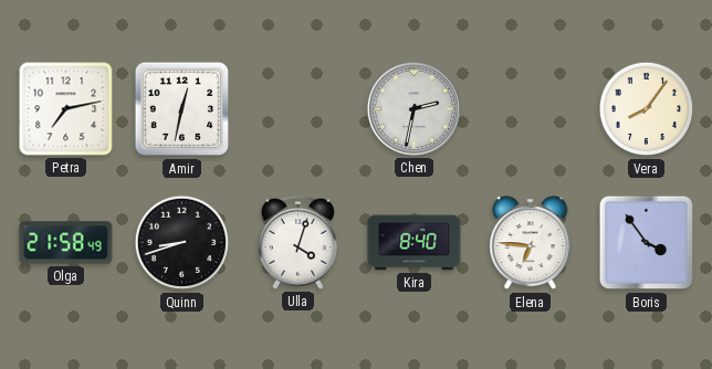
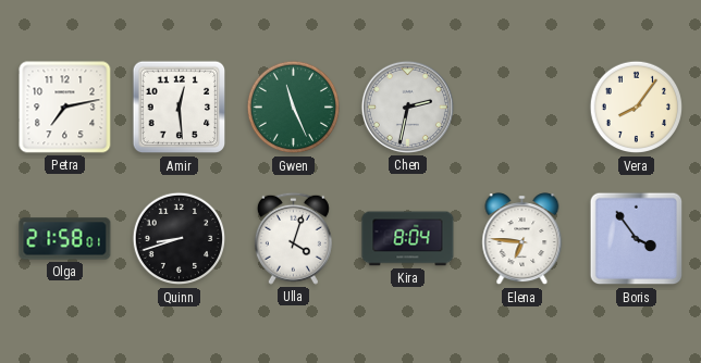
Amir: 12:32 -> 12:29
Gwen: none -> 11:26
Olga: 21:58:49 -> 21:58:01
Kira: 8:40 -> 8:04
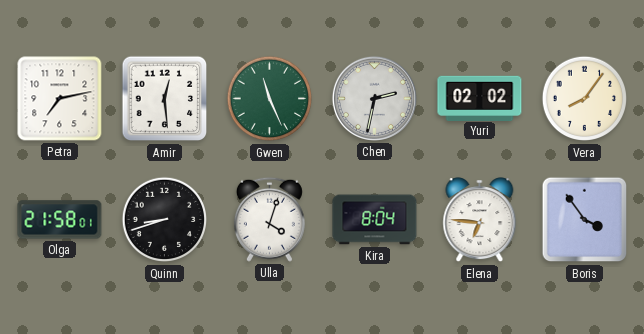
Yuri: none -> 02:02
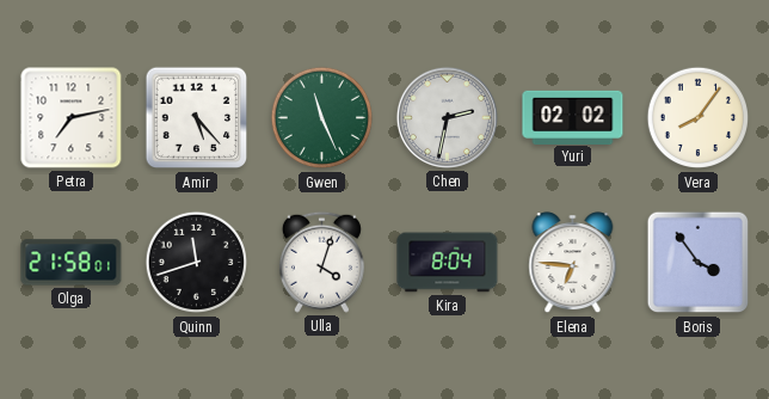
Amir: 12:29 -> 5:23
Quinn: 8:42 -> 11:42
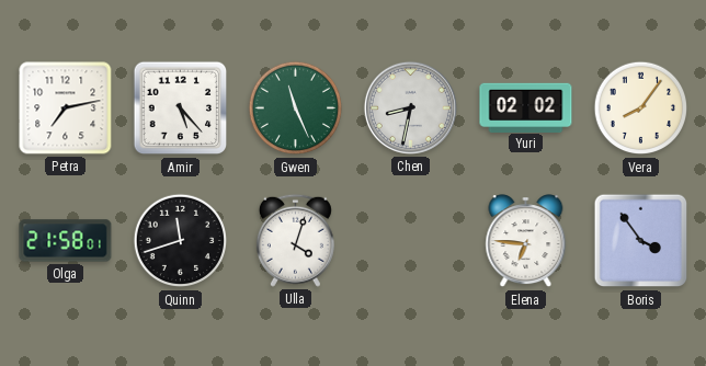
Chen: 2:32 -> 8:32
Kira: 8:04 -> none
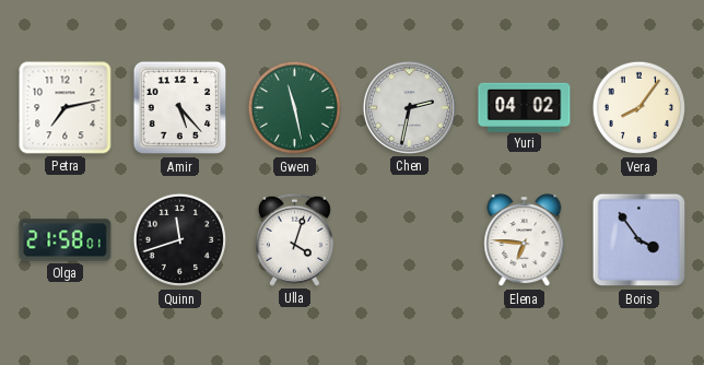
Gwen: 11:26 -> 11:28
Chen: 8:32 -> 2:32
Yuri: 02:02 -> 04:02
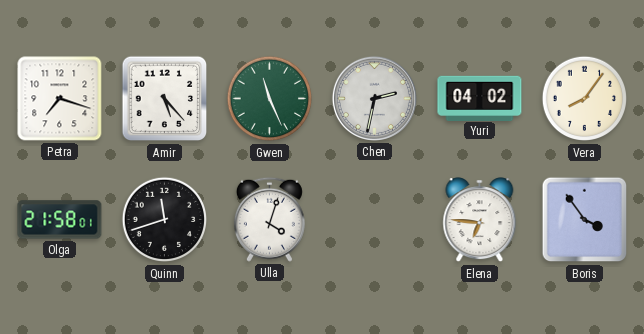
Petra: 7:13 -> 7:18
Gwen: 11:28 -> 11:26
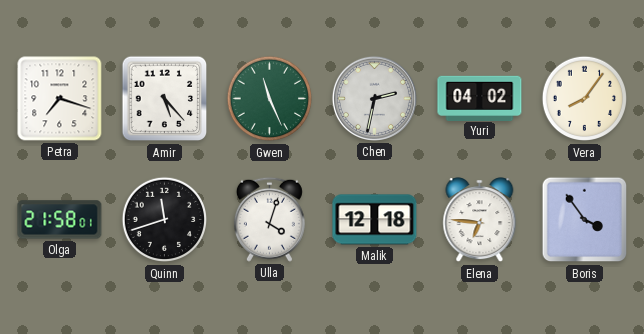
Malik: none -> 12:18
